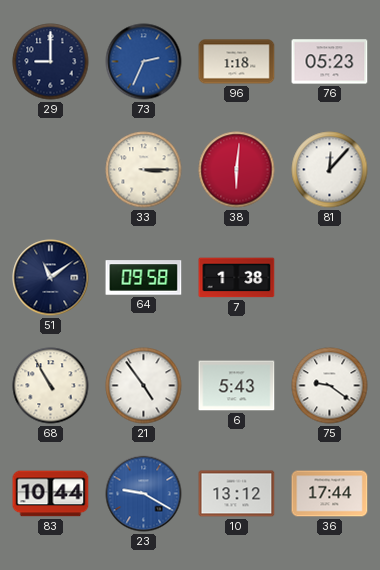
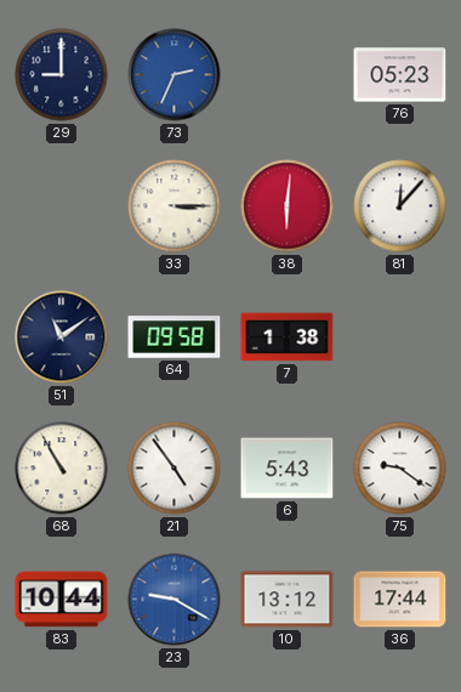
96: 1:18 -> none
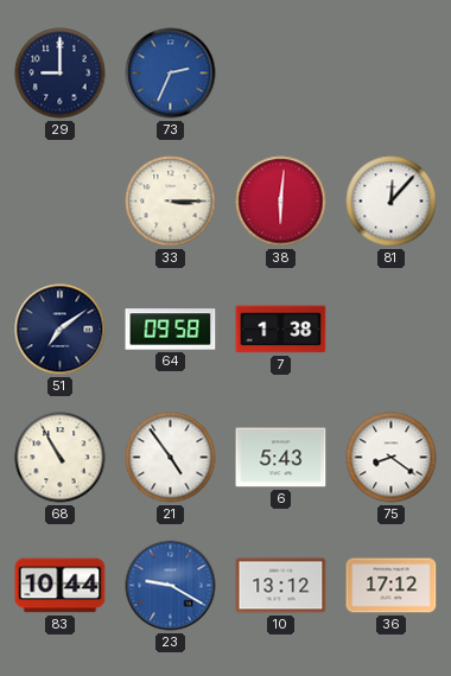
76: 05:23 -> none
51: 11:09 -> 7:09
75: 9:21 -> 8:21
36: 17:44 -> 17:12
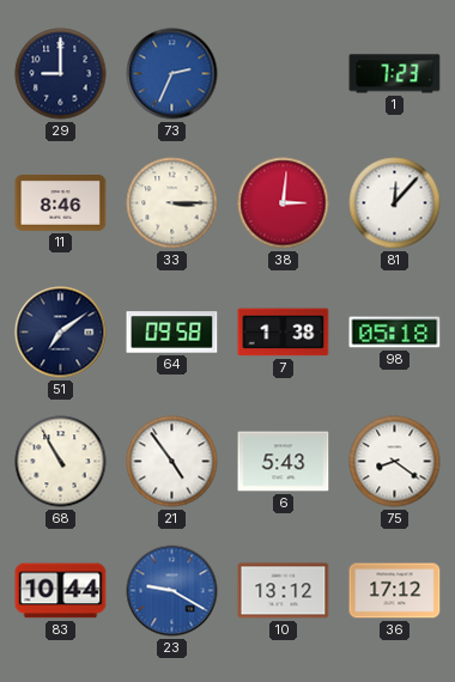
1: none -> 7:23
11: none -> 8:46
38: 6:01 -> 3:01
98: none -> 05:18
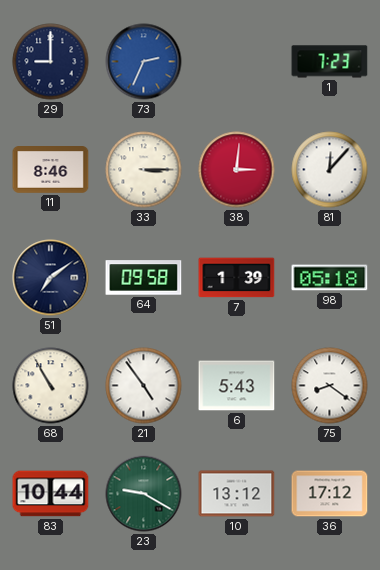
7: 1:38 -> 1:39
23 dial: blue -> green
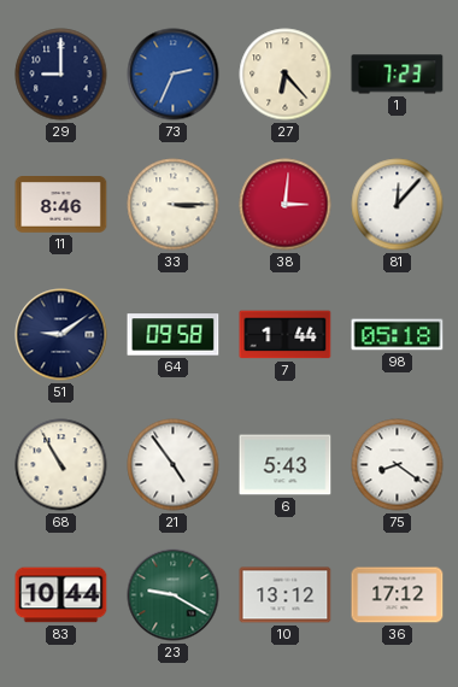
27: none -> 6:23
51: 7:09 -> 9:09
7: 1:39 -> 1:44
